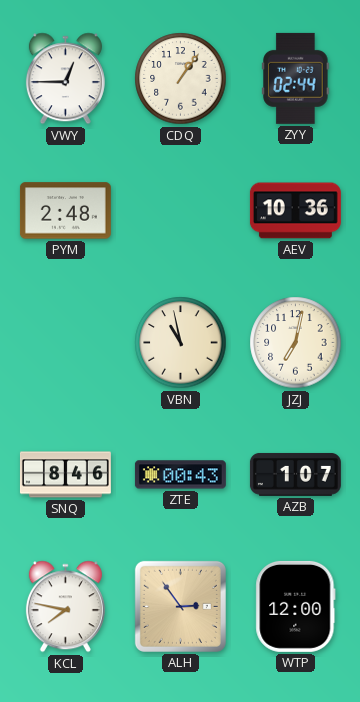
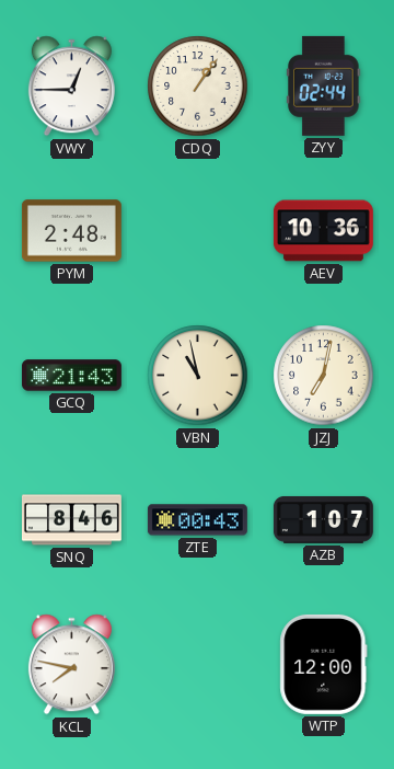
GCQ: none -> 21:43
ALH: 2:54 -> none
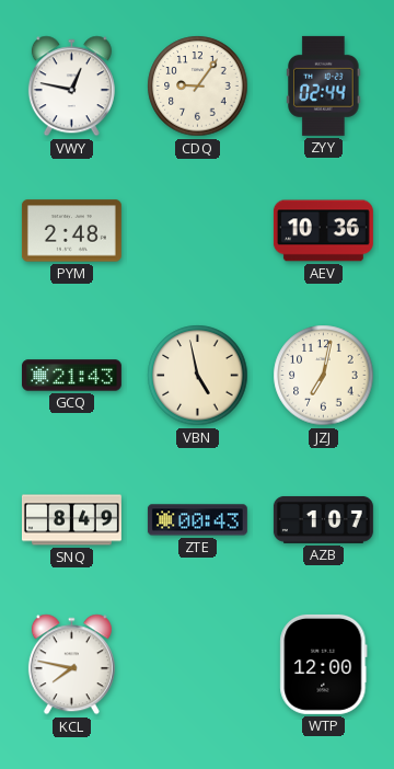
VWY: 12:45 -> 12:47
CDQ: 1:06 -> 9:06
VBN: 10:58 -> 4:58
SNQ: 8:46 -> 8:49
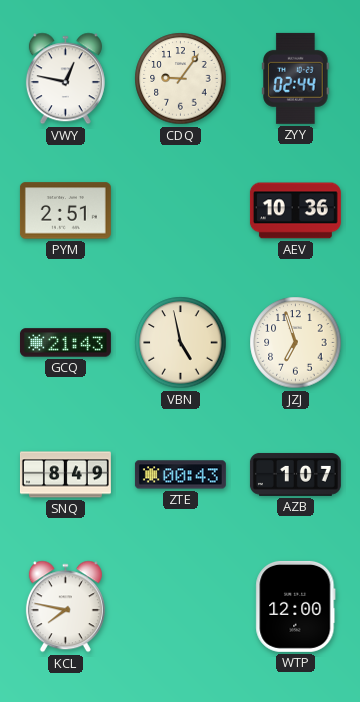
PYM: 2:48 -> 2:51
JZJ: 7:02 -> 6:57
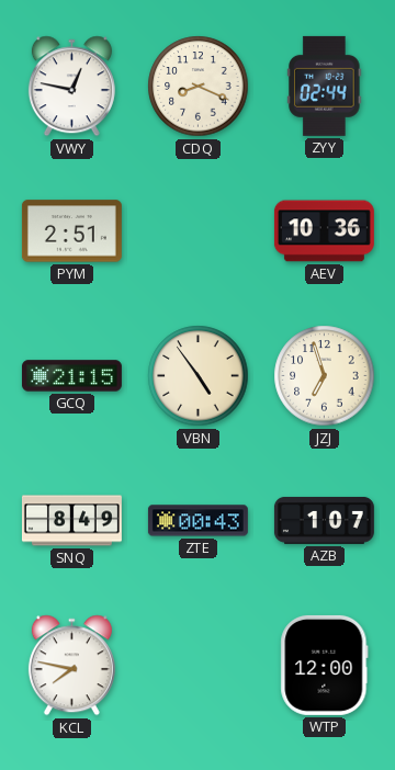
CDQ: 9:06 -> 8:19
GCQ: 21:43 -> 21:15
VBN: 4:58 -> 4:54
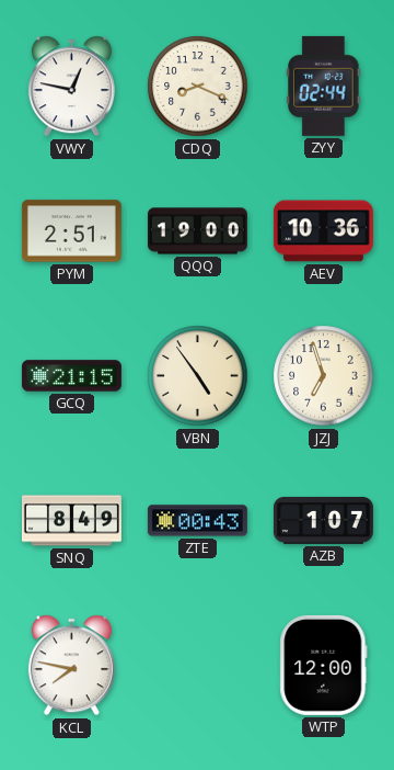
QQQ: none -> 19:00
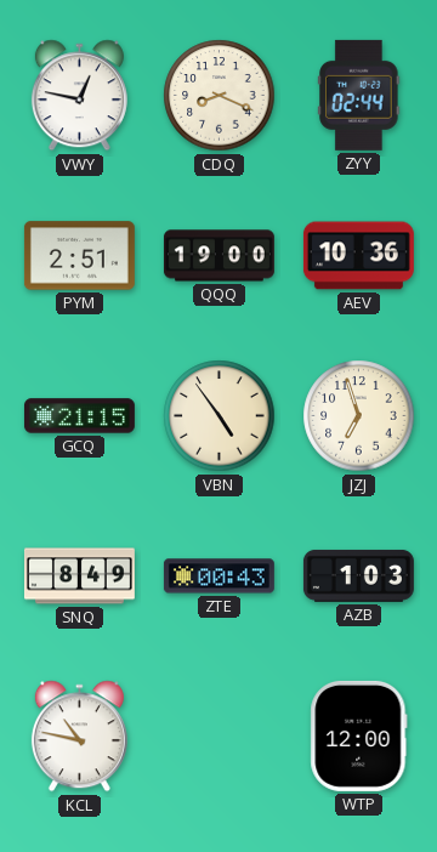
AZB: 1:07 -> 1:03
KCL: 7:47 -> 10:47
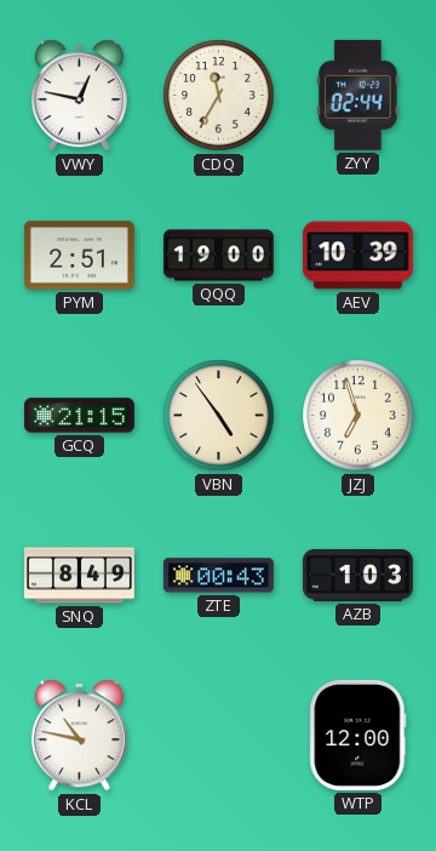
CDQ: 8:19 -> 11:35
AEV: 10:36 -> 10:39
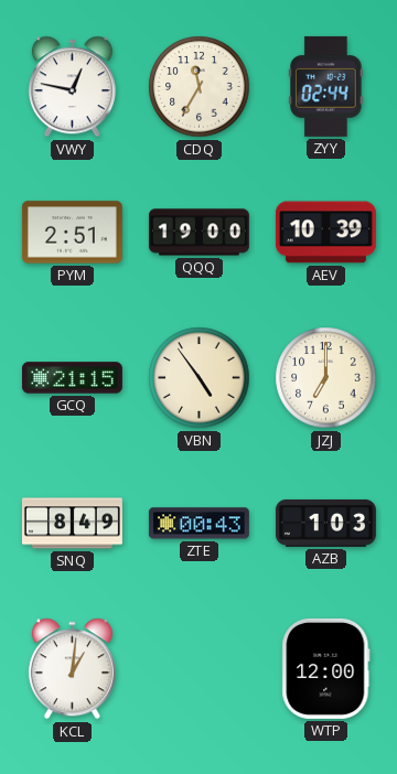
JZJ: 6:57 -> 7:00
KCL: 10:47 -> 1:01
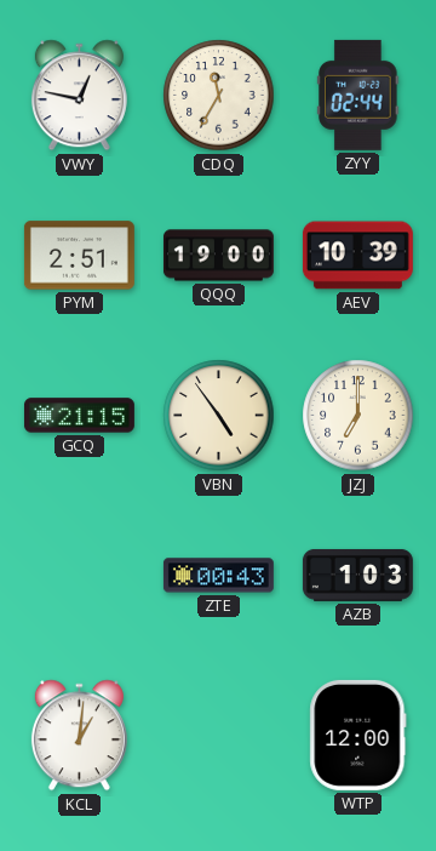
SNQ: 8:49 -> none
